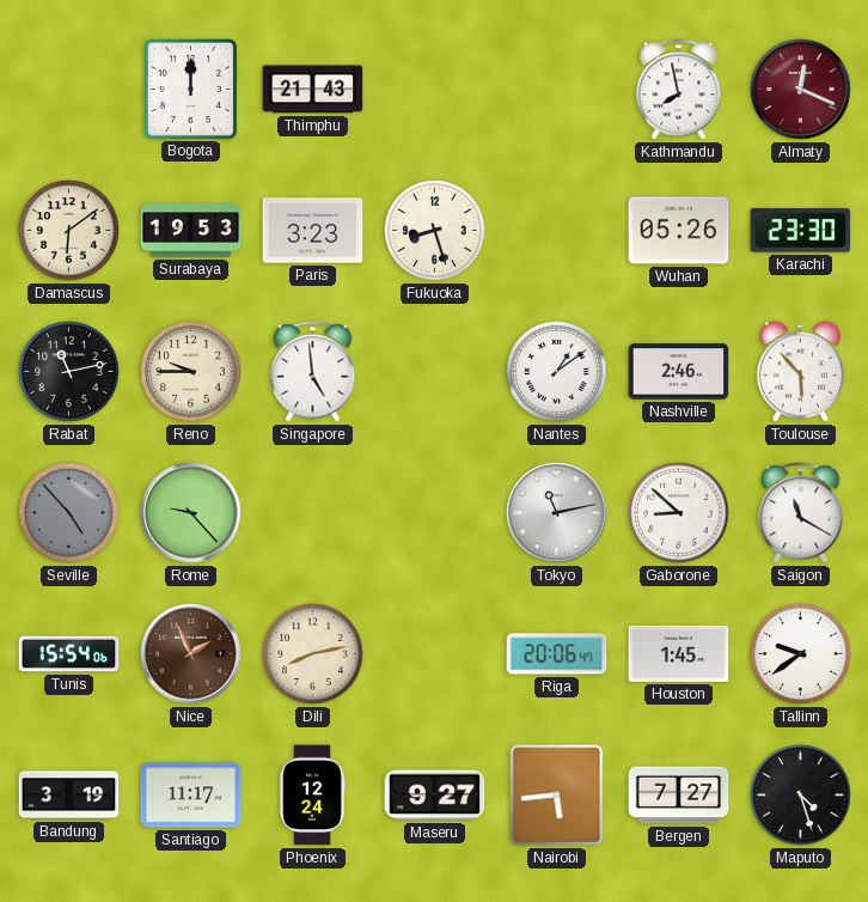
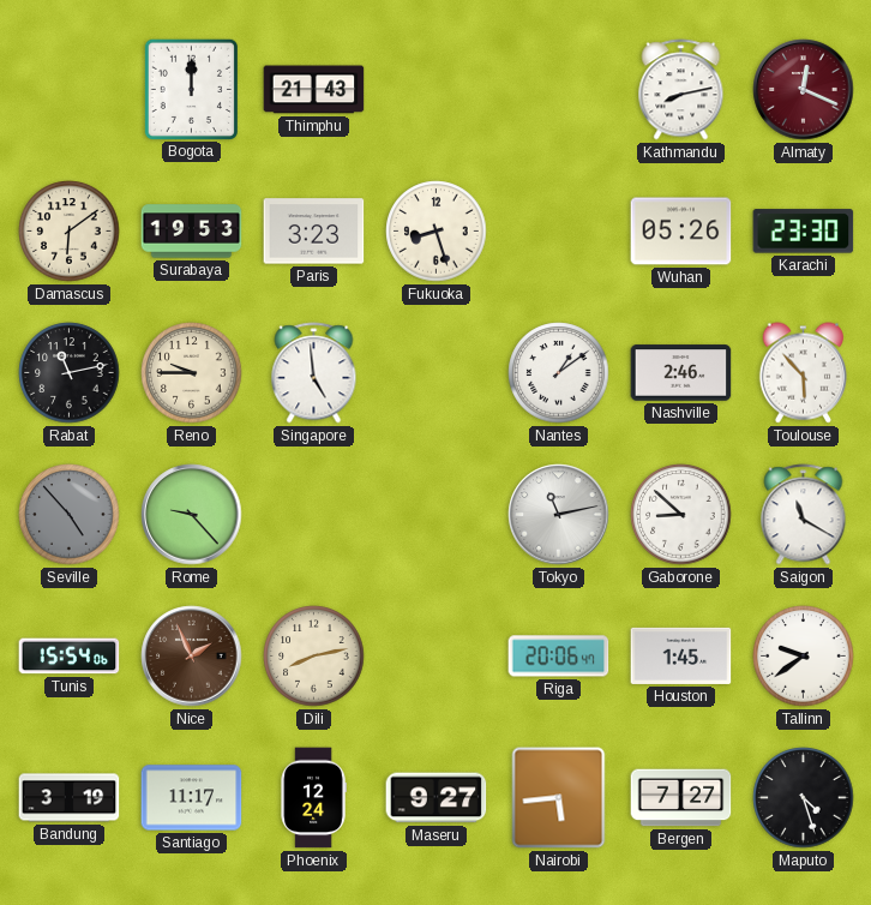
Kathmandu: 7:58 -> 8:13
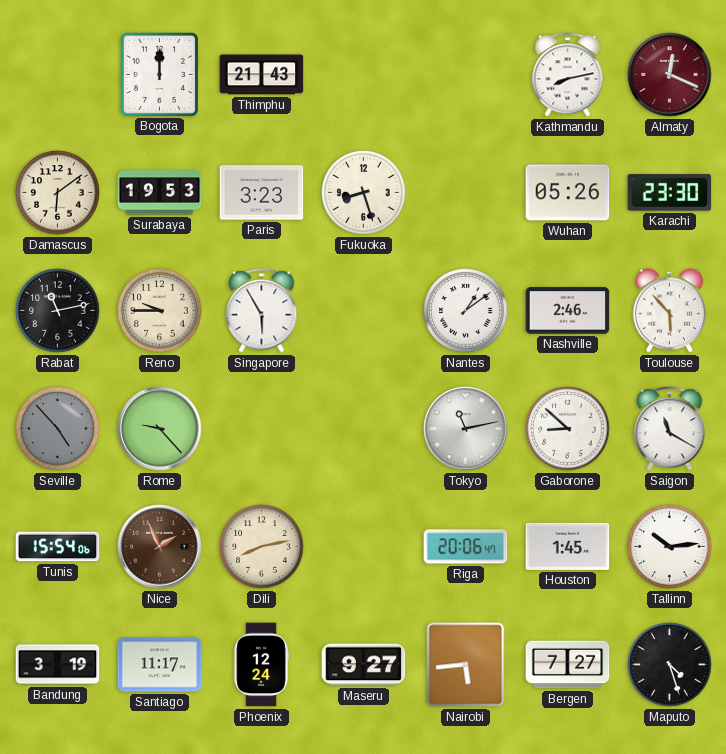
Singapore: 4:59 -> 5:55
Tallinn: 9:39 -> 10:14
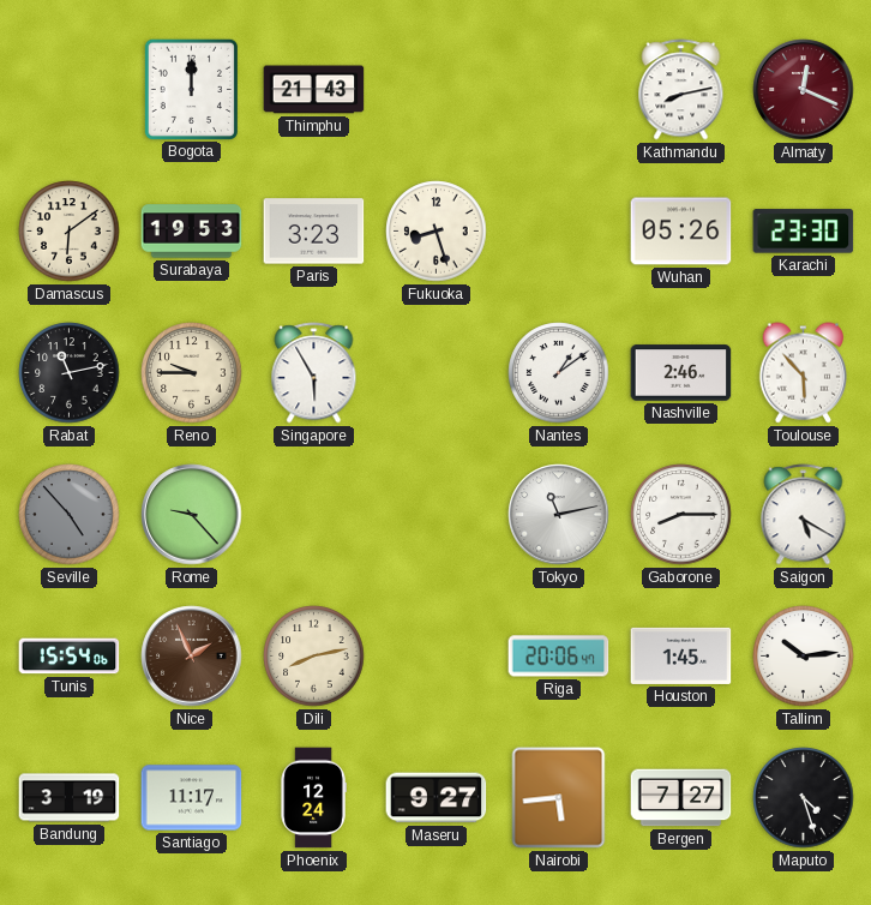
Gaborone: 8:52 -> 8:15
Saigon: 11:20 -> 5:20
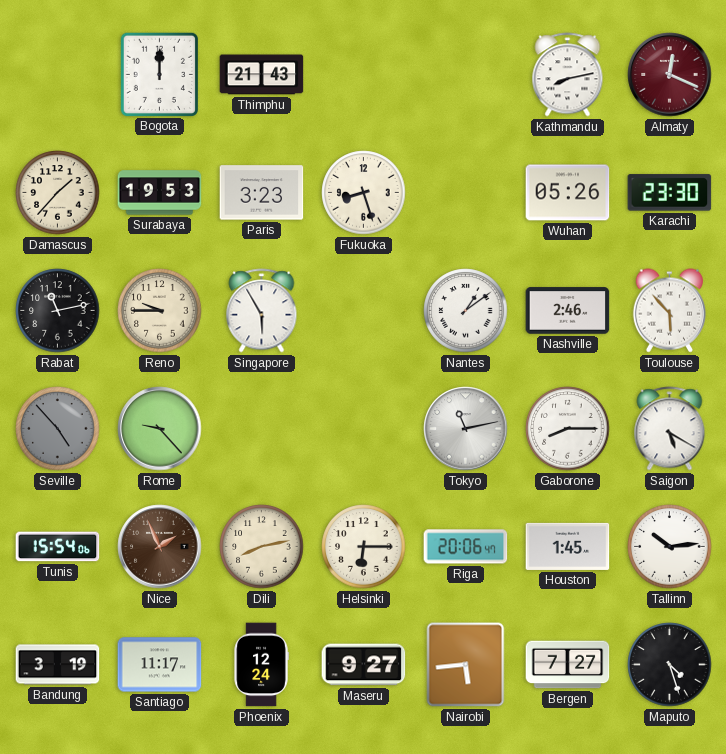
Damascus: 6:09 -> 1:37
Helsinki: none -> 6:15
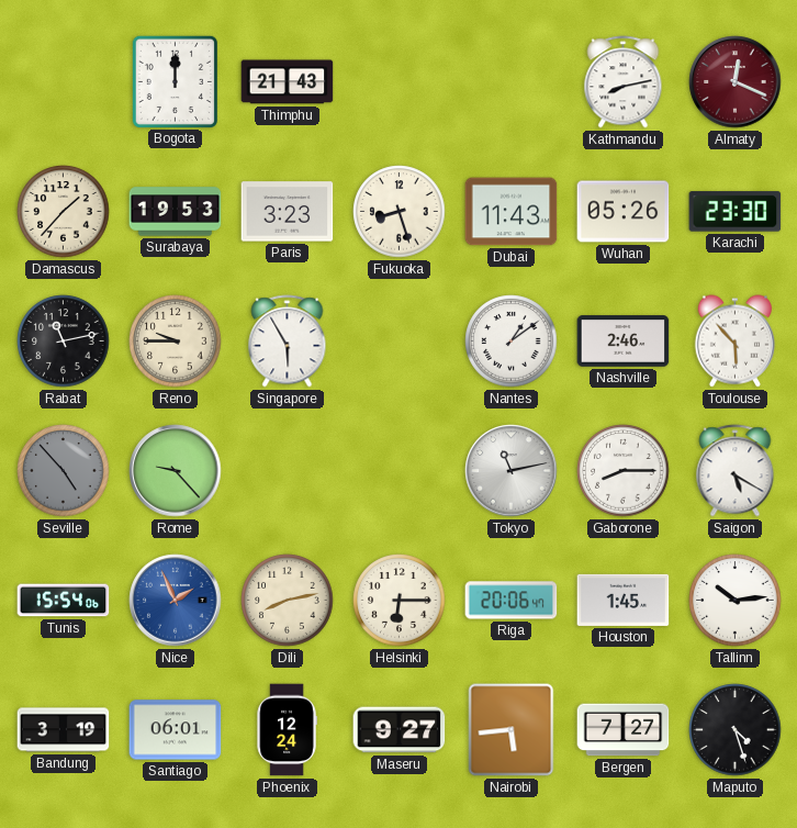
Dubai: none -> 11:43
Nice dial: brown -> blue
Santiago: 11:17 -> 06:01
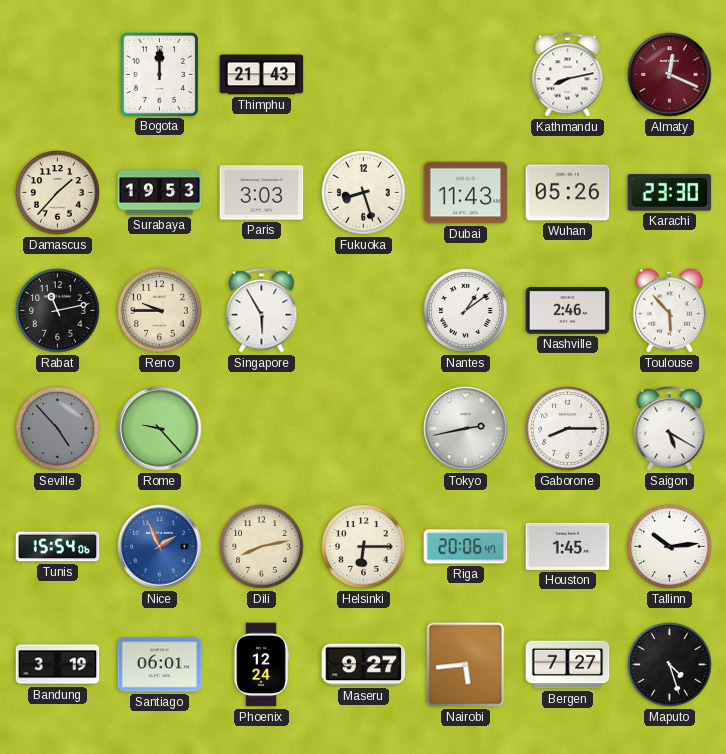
Paris: 3:23 -> 3:03
Tokyo: 11:13 -> 2:43
